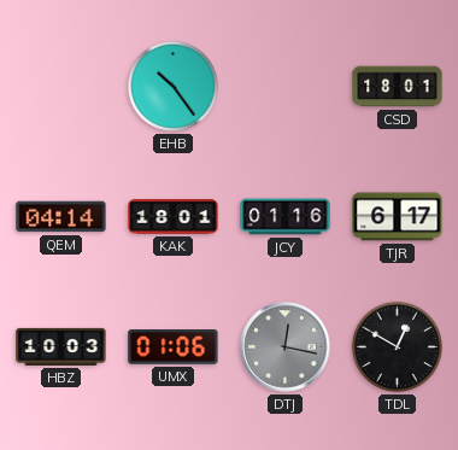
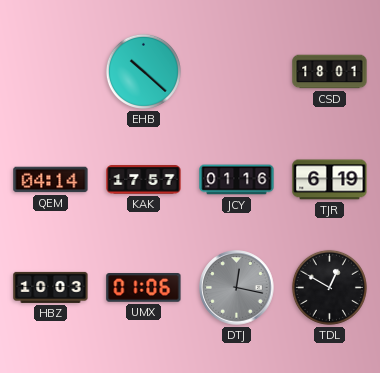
EHB: 10:24 -> 10:22
KAK: 18:01 -> 17:57
TJR: 6:17 -> 6:19
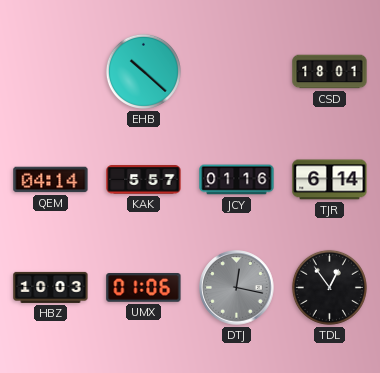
KAK: 17:57 -> 5:57
TJR: 6:19 -> 6:14
TDL: 12:50 -> 12:54
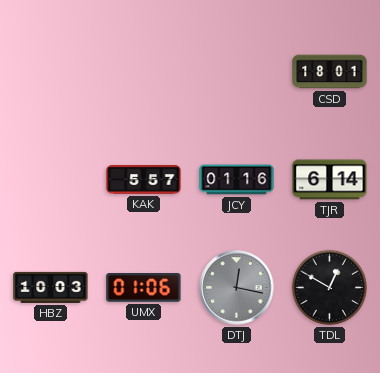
EHB: 10:22 -> none
QEM: 04:14 -> none
TDL: 12:54 -> 12:50
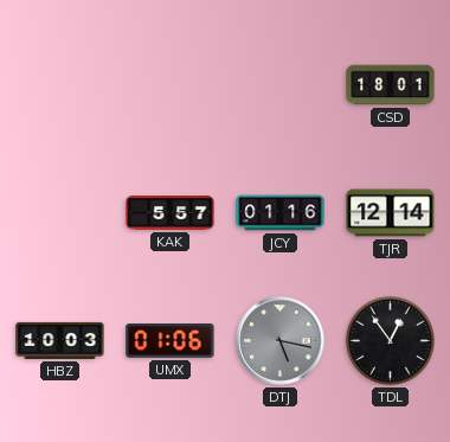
TJR: 6:14 -> 12:14
DTJ: 12:17 -> 5:17
TDL: 12:50 -> 12:54
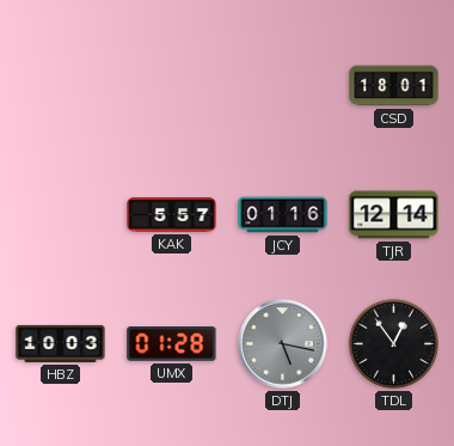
UMX: 01:06 -> 01:28
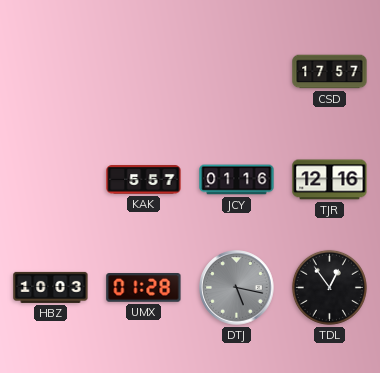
CSD: 18:01 -> 17:57
TJR: 12:14 -> 12:16
